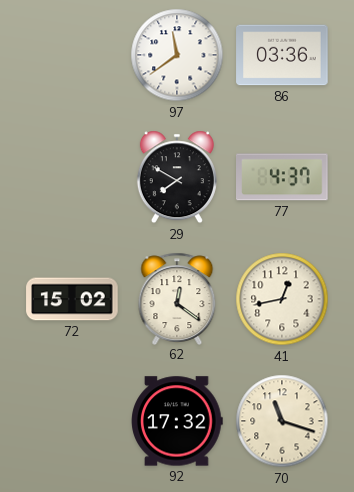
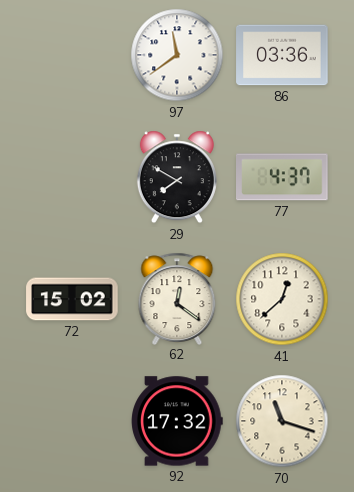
41: 12:43 -> 12:38
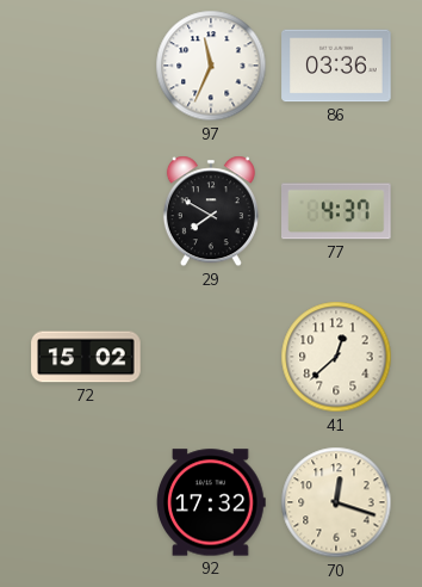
97: 11:39 -> 11:34
62: 12:21 -> none
70: 11:18 -> 12:18
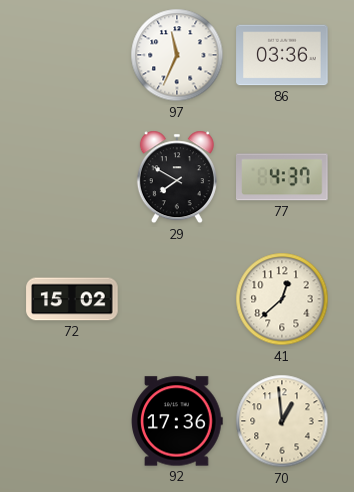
92: 17:32 -> 17:36
70: 12:18 -> 12:59
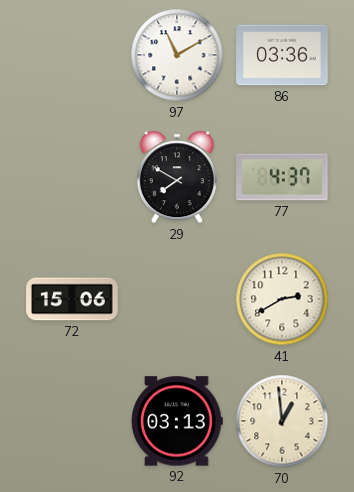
97: 11:34 -> 11:10
72: 15:02 -> 15:06
41: 12:38 -> 2:40
92: 17:36 -> 03:13
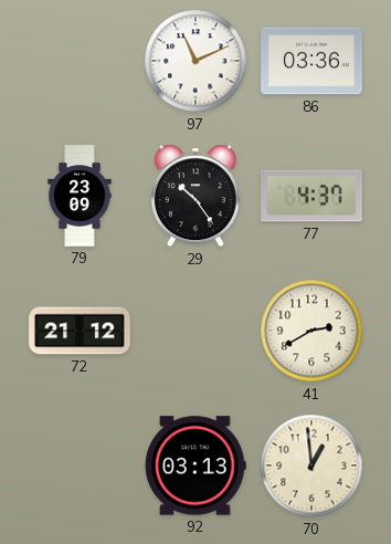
97: 11:10 -> 11:11
79: none -> 23:09
29: 7:50 -> 10:24
72: 15:06 -> 21:12
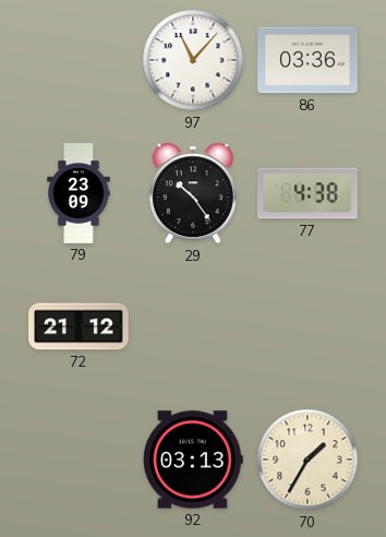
97: 11:11 -> 11:07
77: 4:37 -> 4:38
41: 2:40 -> none
70: 12:59 -> 1:35
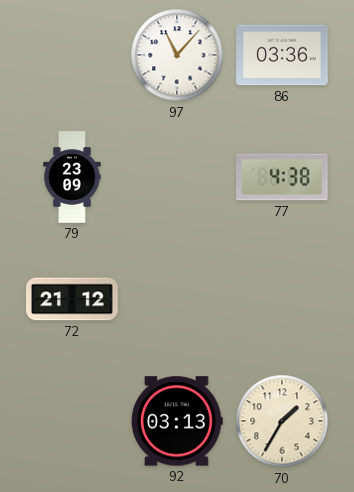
29: 10:24 -> none
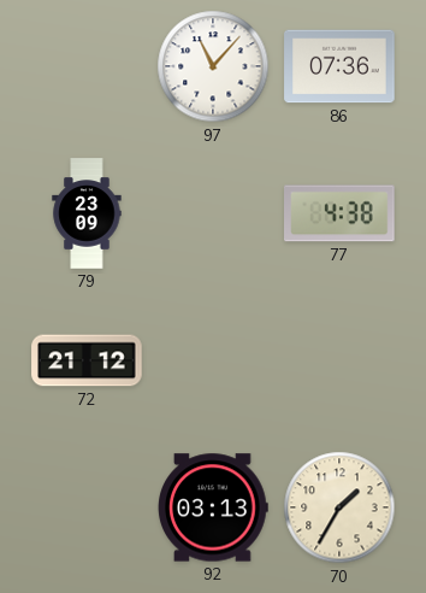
86: 03:36 -> 07:36
